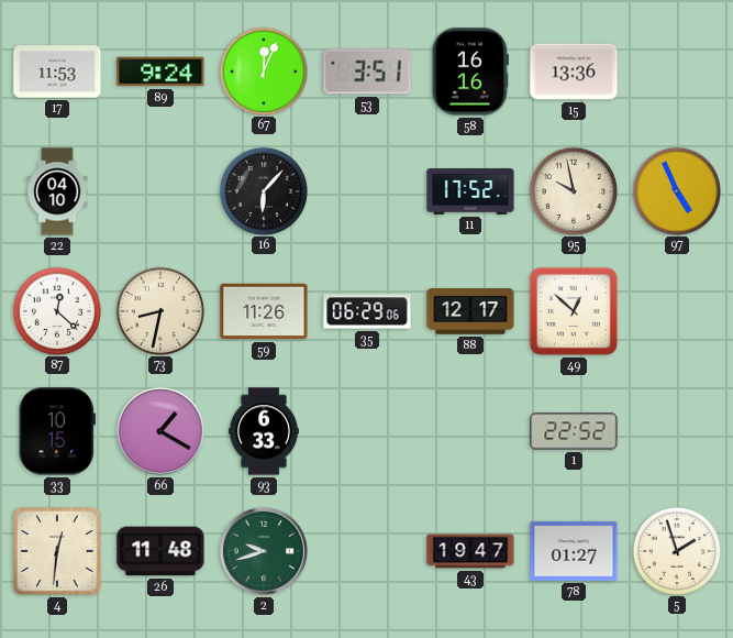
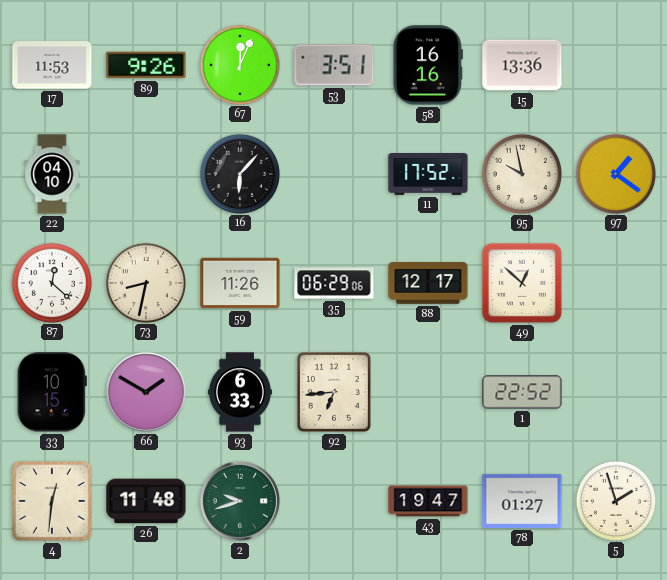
89: 9:24 -> 9:26
97: 4:56 -> 1:21
66: 1:20 -> 1:50
92: none -> 6:44
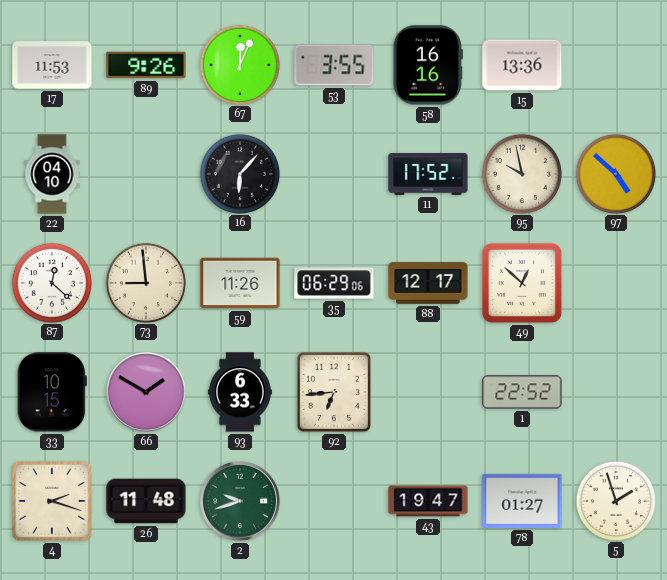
53: 3:51 -> 3:55
97: 1:21 -> 4:52
73: 8:32 -> 8:59
4: 12:31 -> 2:18
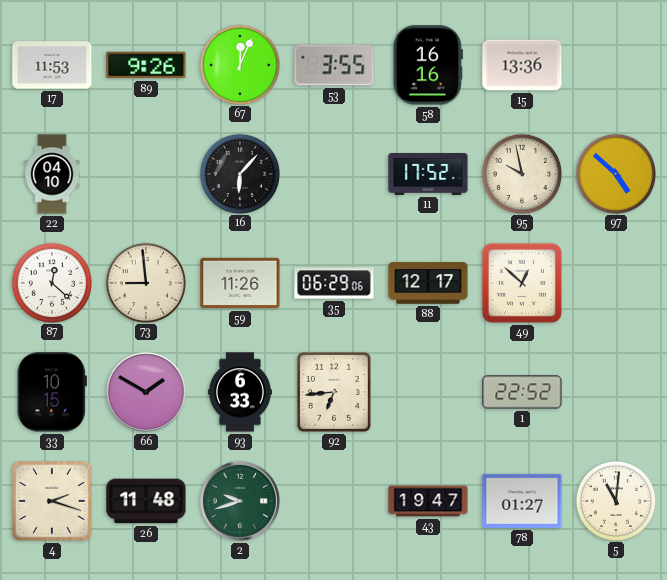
5: 1:57 -> 11:01
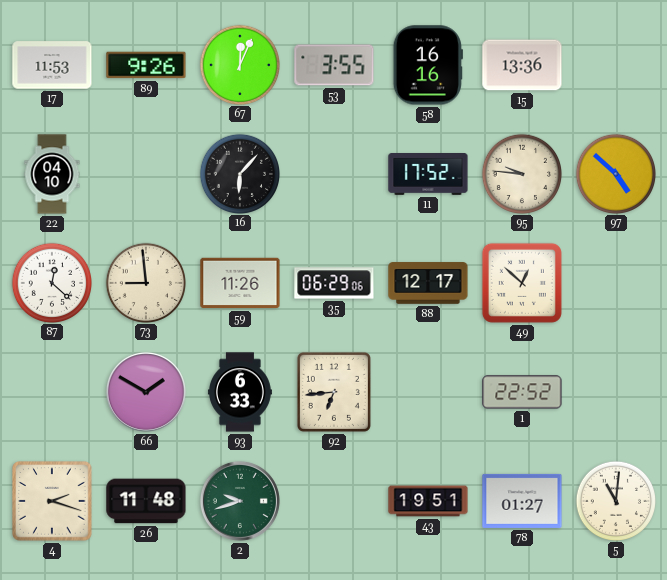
95: 9:58 -> 9:46
33: 10:15 -> none
43: 19:47 -> 19:51
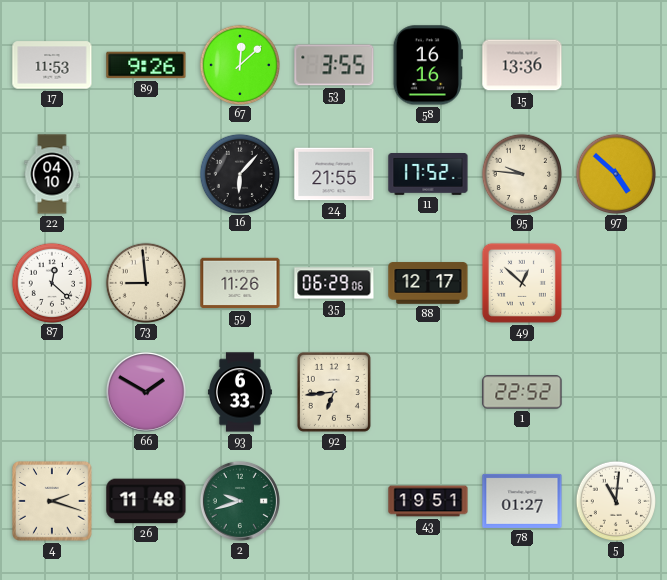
67: 12:04 -> 12:08
24: none -> 21:55
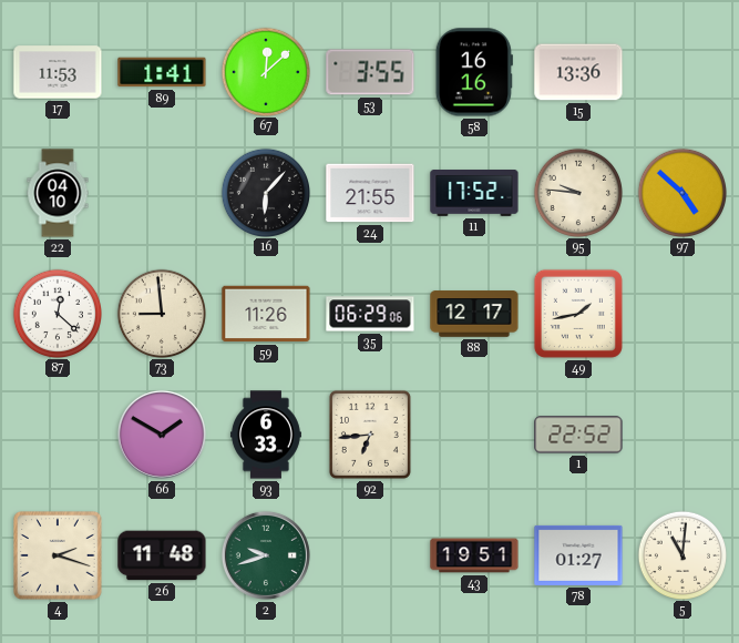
89: 9:26 -> 1:41
49: 12:52 -> 1:43
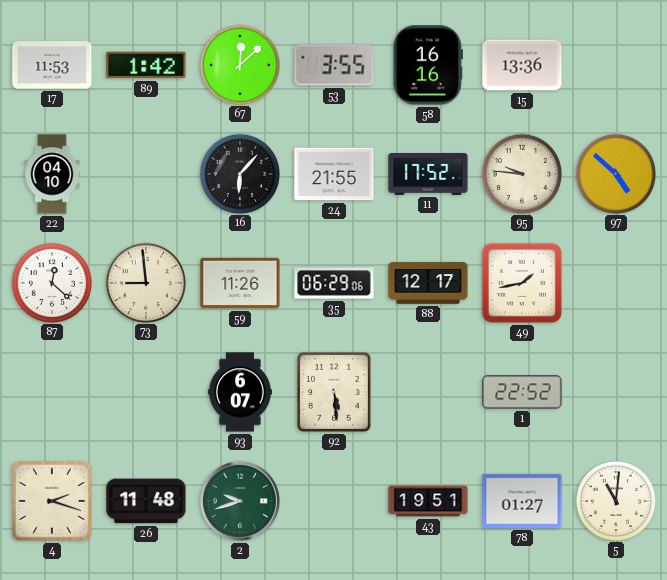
89: 1:41 -> 1:42
66: 1:50 -> none
93: 6:33 -> 6:07
92: 6:44 -> 5:29
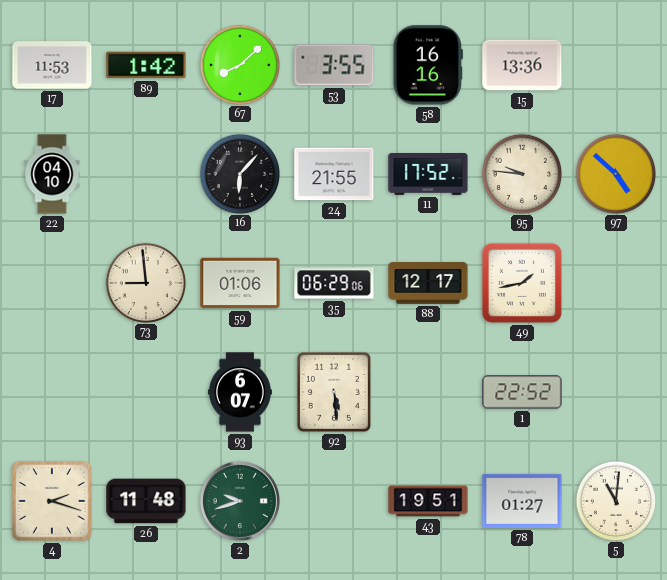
67: 12:08 -> 8:08
87: 12:22 -> none
59: 11:26 -> 01:06
